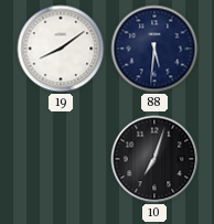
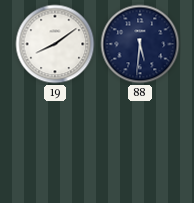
10: 7:03 -> none
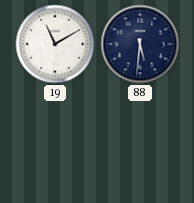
19: 8:09 -> 11:10
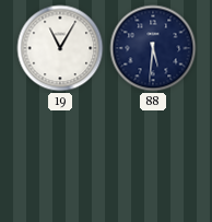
19: 11:10 -> 11:05
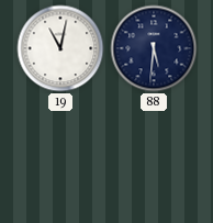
19: 11:05 -> 11:02
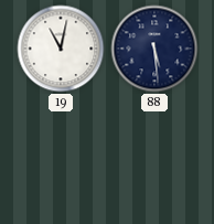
88: 5:31 -> 5:29
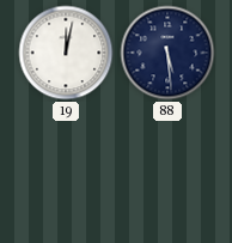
19: 11:02 -> 12:02
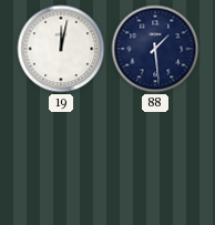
88: 5:29 -> 1:29
